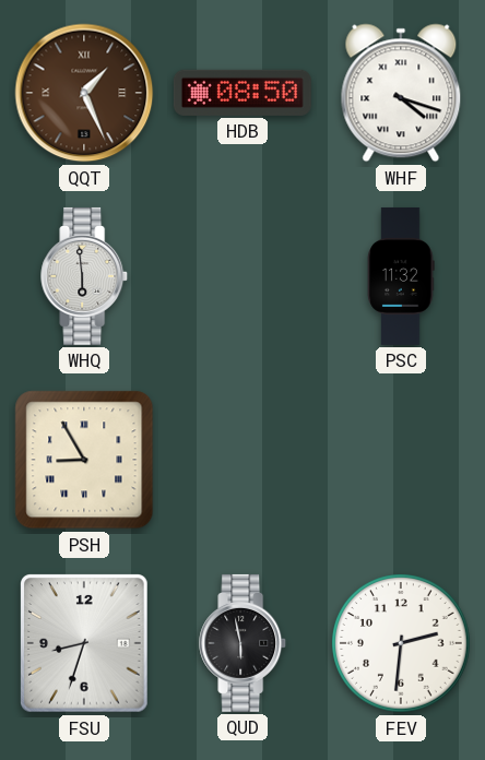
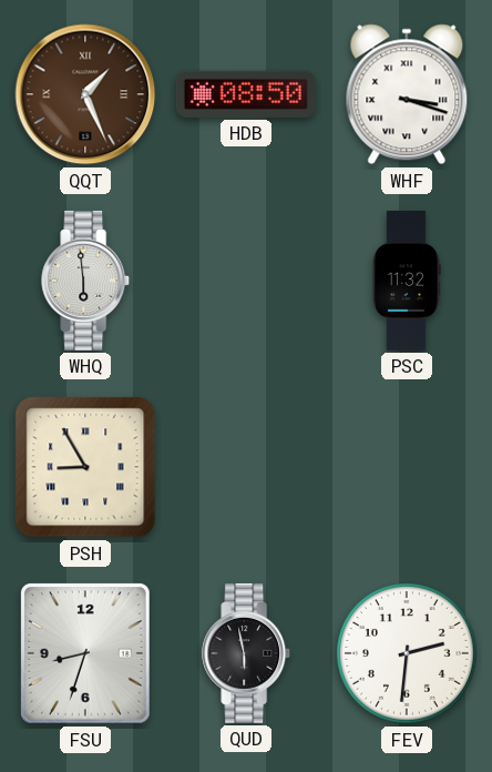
WHF: 4:18 -> 3:18
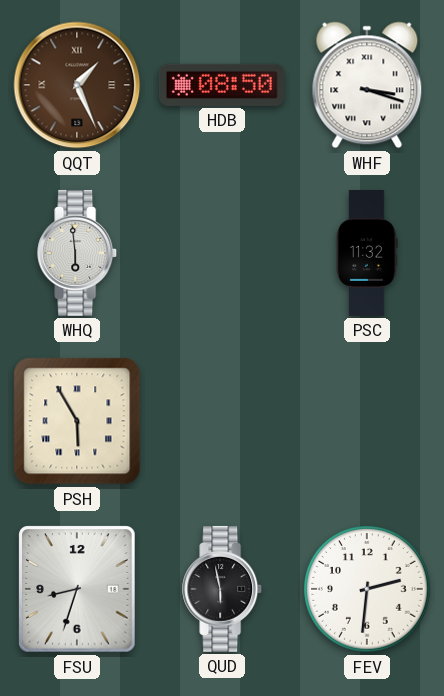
PSH: 8:55 -> 5:55
